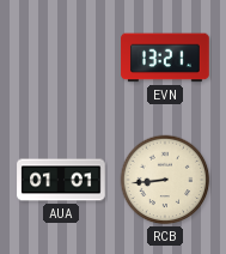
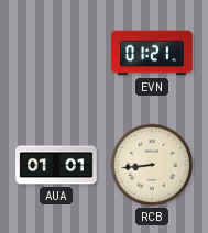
EVN: 13:21 -> 01:21
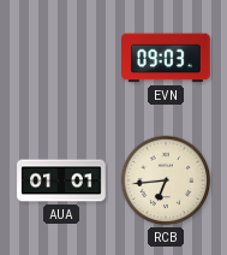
EVN: 01:21 -> 09:03
RCB: 8:44 -> 6:44
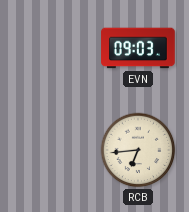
AUA: 01:01 -> none
